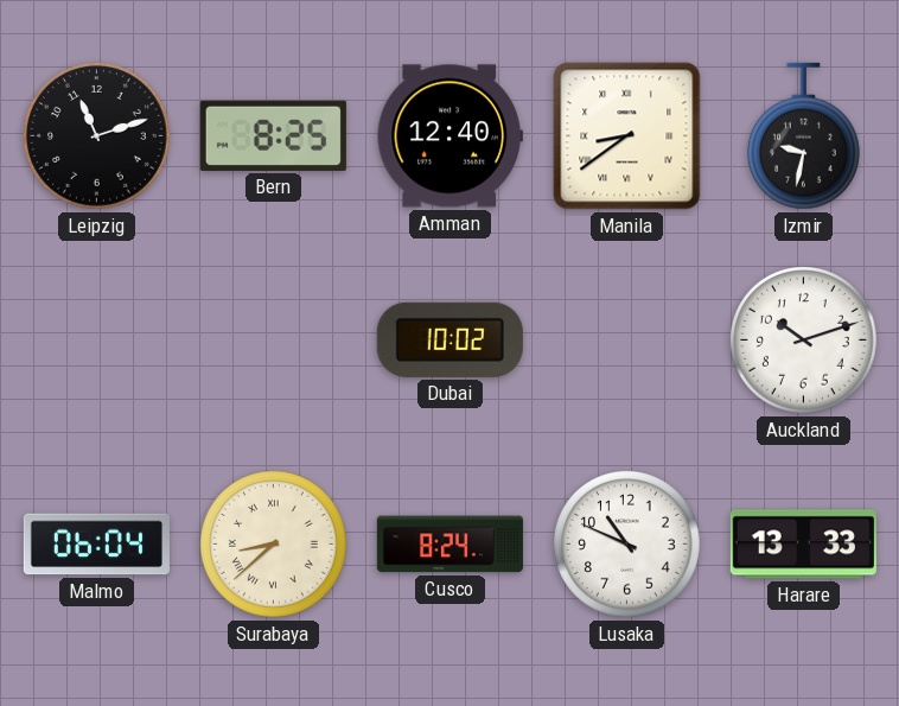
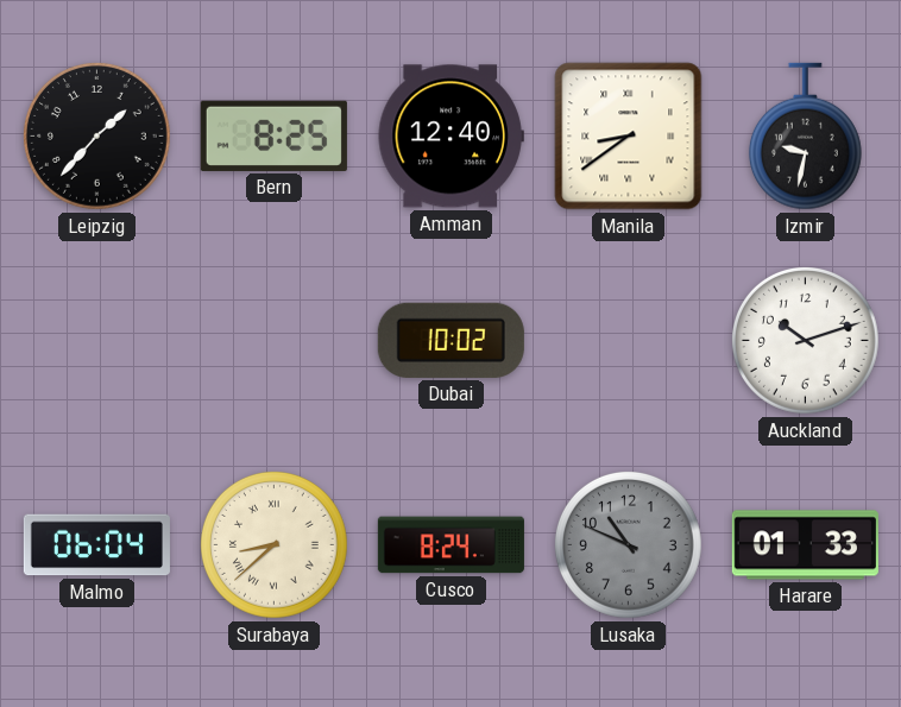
Leipzig: 11:12 -> 1:37
Lusaka dial: white -> grey
Harare: 13:33 -> 01:33
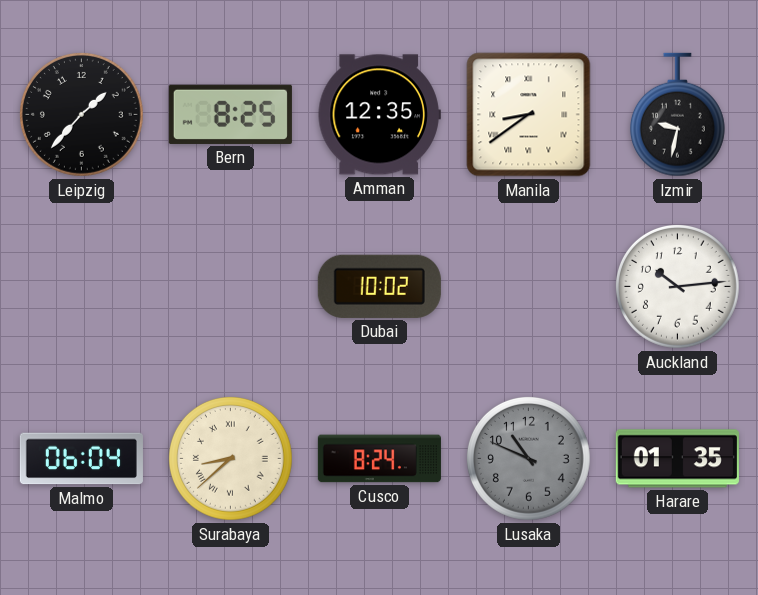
Amman: 12:40 -> 12:35
Auckland: 10:12 -> 10:14
Harare: 01:33 -> 01:35
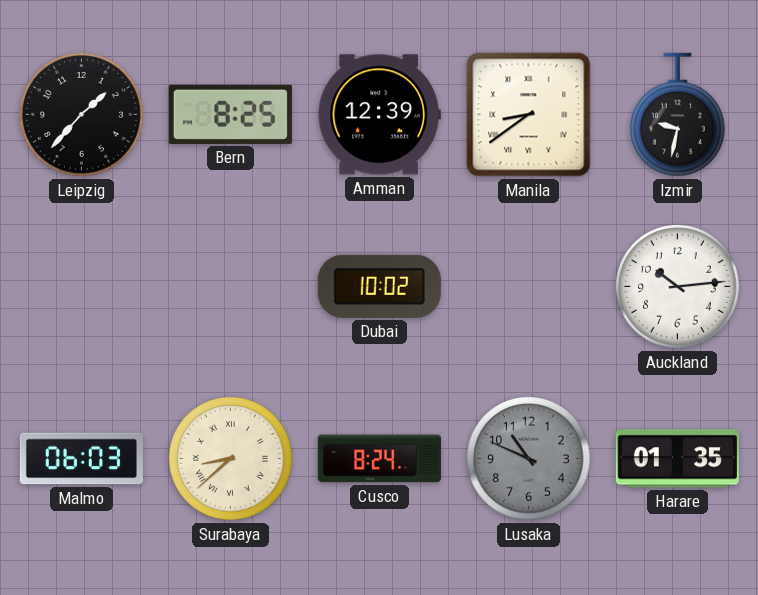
Amman: 12:35 -> 12:39
Malmo: 06:04 -> 06:03
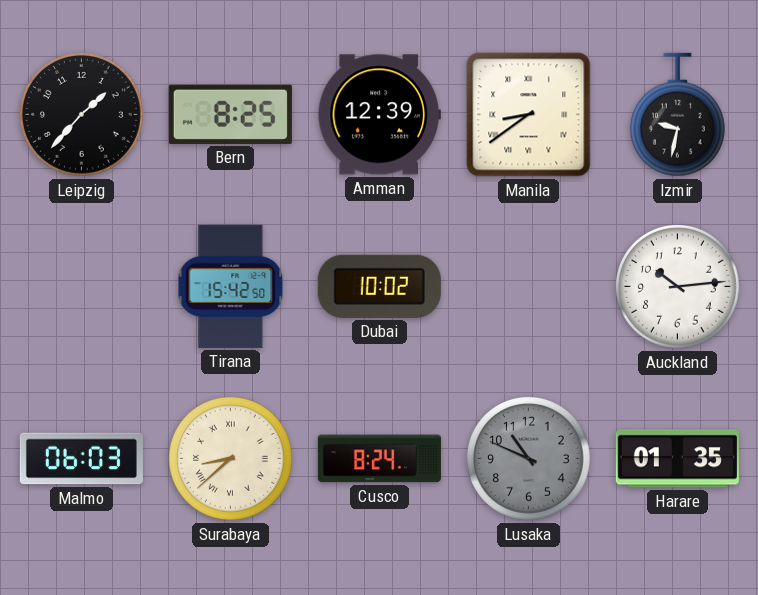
Tirana: none -> 15:42
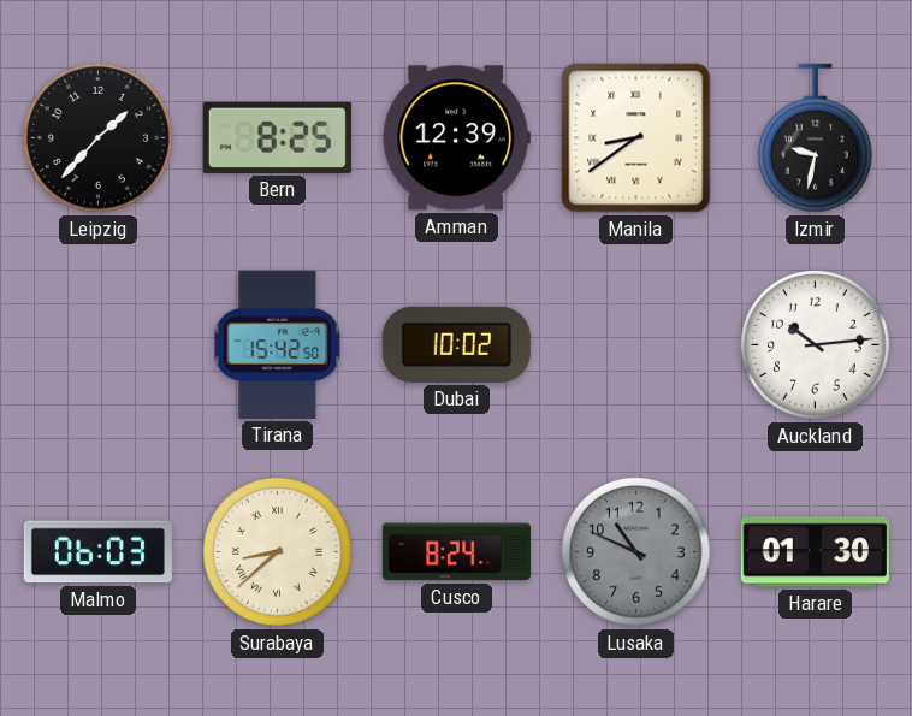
Harare: 01:35 -> 01:30
